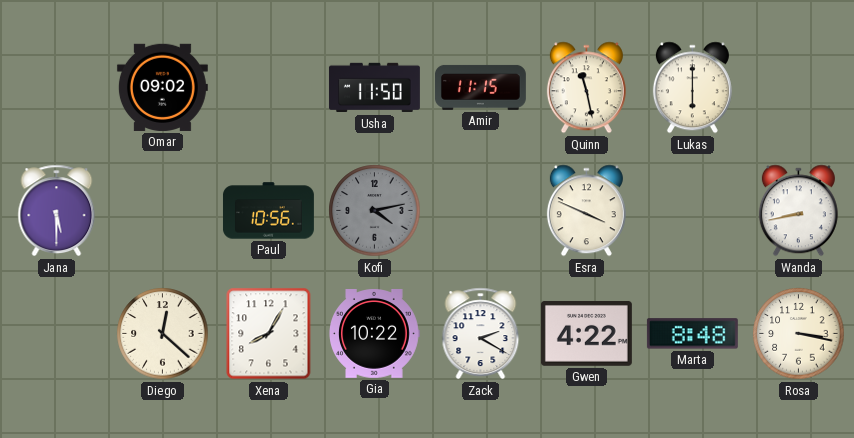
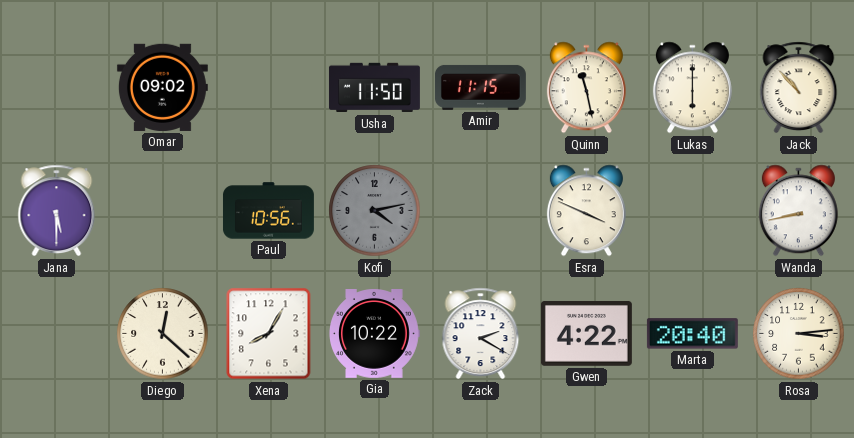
Jack: none -> 10:53
Marta: 8:48 -> 20:40
Rosa: 3:17 -> 3:14
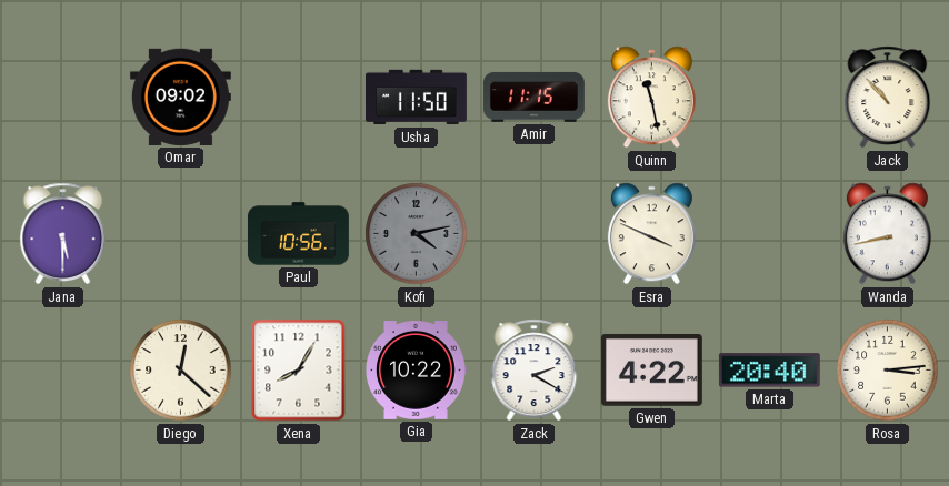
Lukas: 6:00 -> none
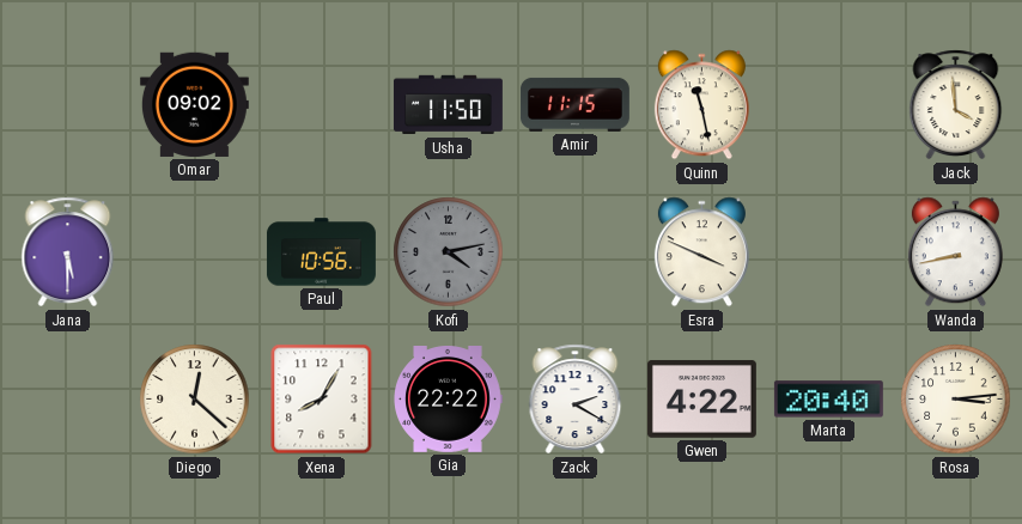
Jack: 10:53 -> 3:59
Gia: 10:22 -> 22:22
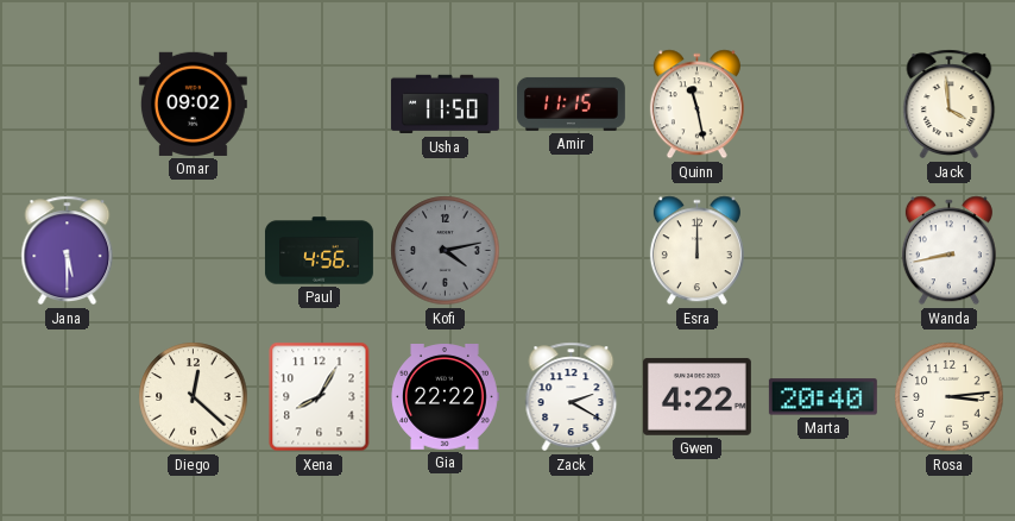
Paul: 10:56 -> 4:56
Esra: 3:49 -> 12:00
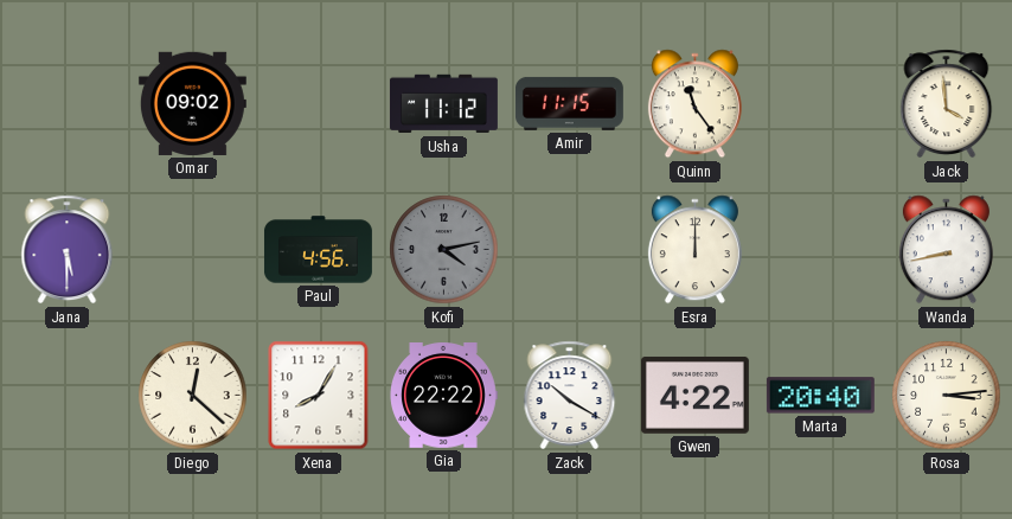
Usha: 11:50 -> 11:12
Quinn: 11:28 -> 11:24
Zack: 2:20 -> 10:20
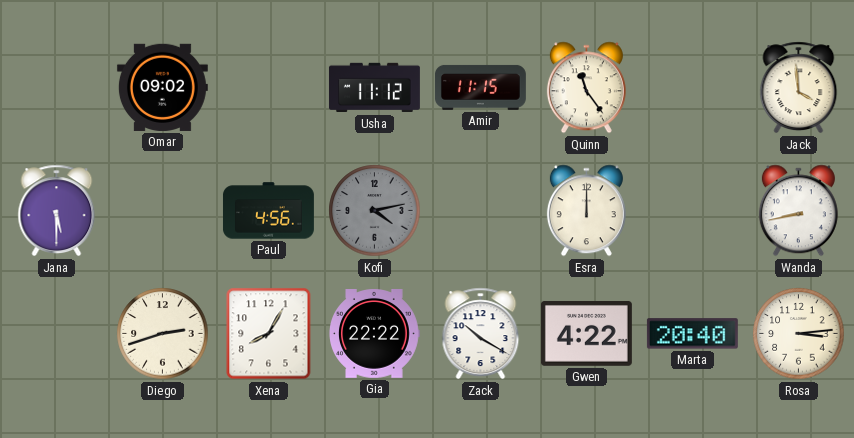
Diego: 12:22 -> 2:42
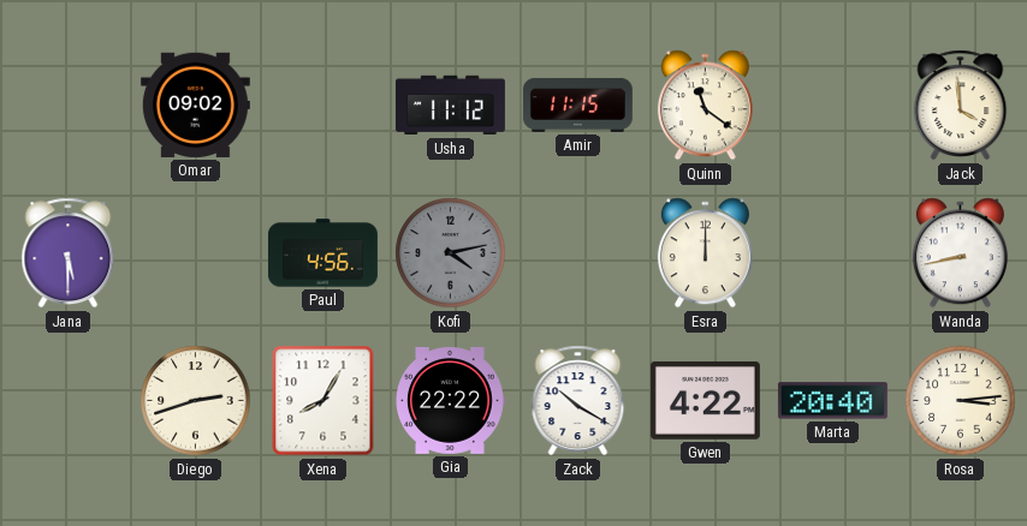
Quinn: 11:24 -> 11:21
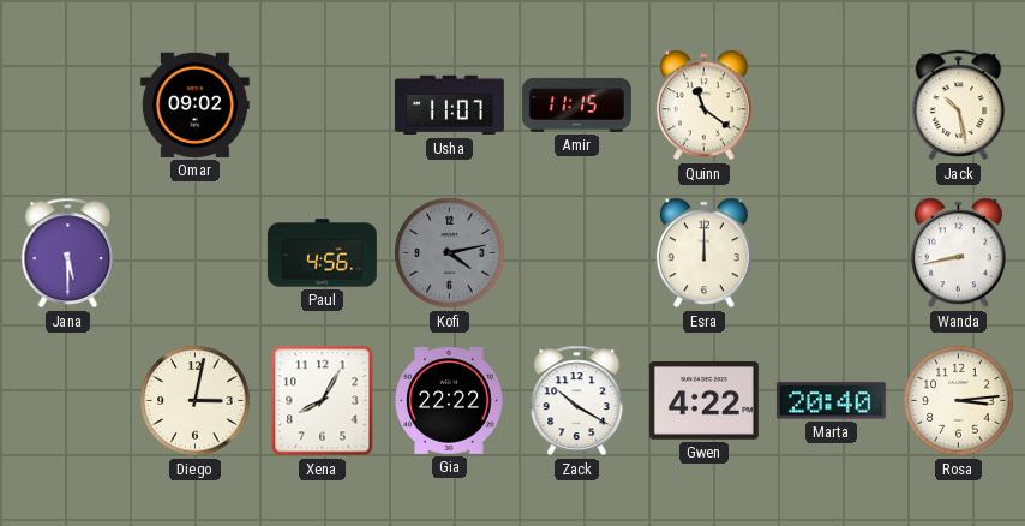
Usha: 11:12 -> 11:07
Jack: 3:59 -> 10:28
Diego: 2:42 -> 3:02
